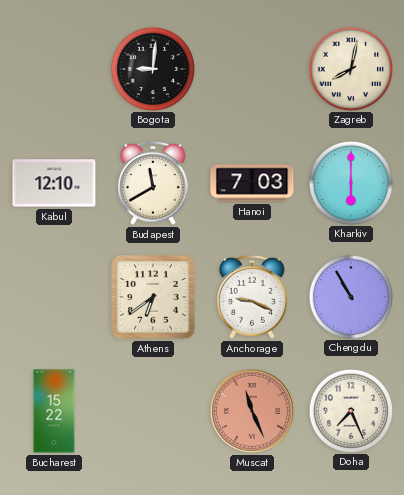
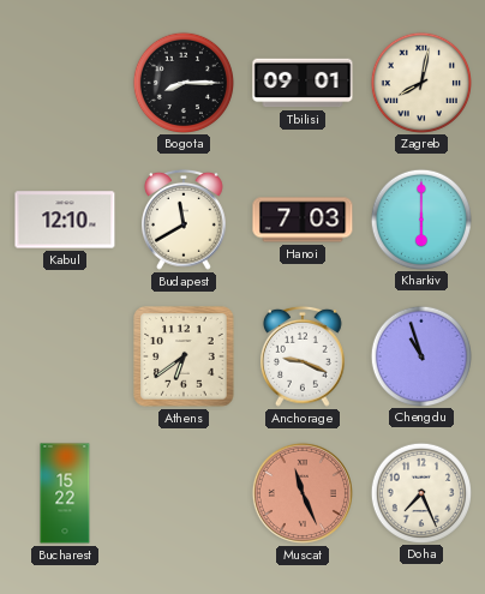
Bogota: 9:01 -> 8:15
Tbilisi: none -> 09:01
Chengdu: 10:55 -> 10:57
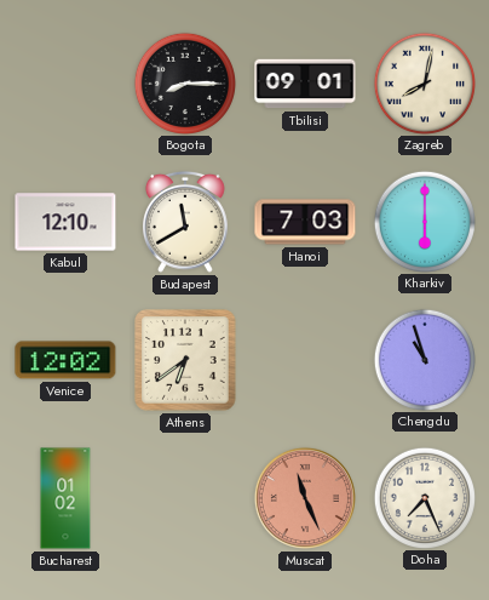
Venice: none -> 12:02
Anchorage: 9:19 -> none
Bucharest: 15:22 -> 01:02
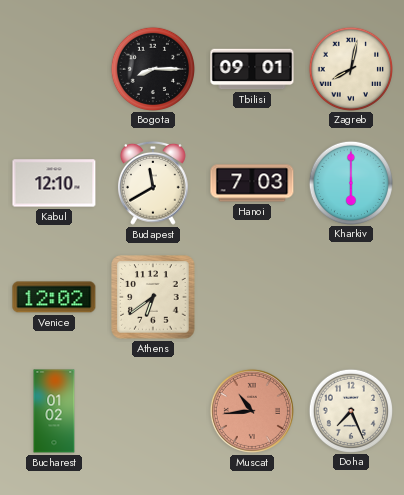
Chengdu: 10:57 -> none
Muscat: 11:26 -> 10:44
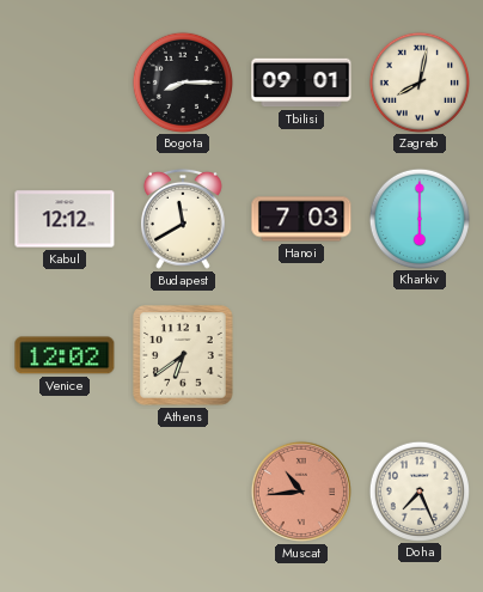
Kabul: 12:10 -> 12:12
Bucharest: 01:02 -> none
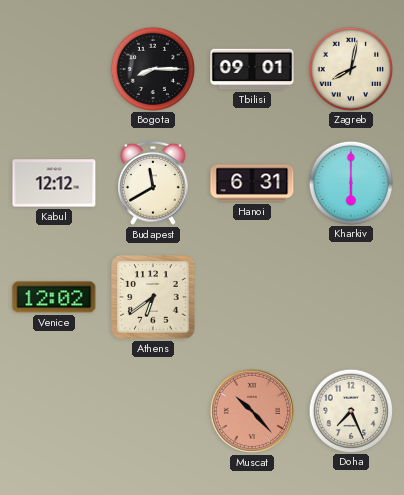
Hanoi: 7:03 -> 6:31
Muscat: 10:44 -> 10:23
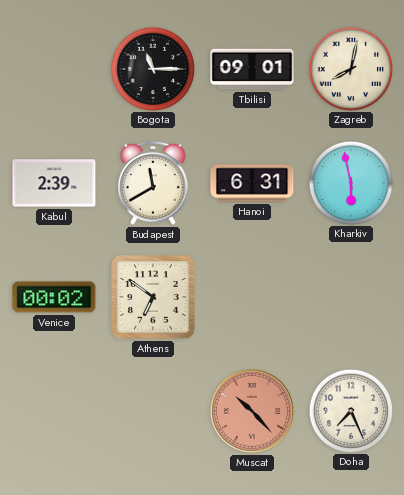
Bogota: 8:15 -> 11:15
Kabul: 12:12 -> 2:39
Kharkiv: 6:00 -> 5:58
Venice: 12:02 -> 00:02
Athens: 6:39 -> 6:51
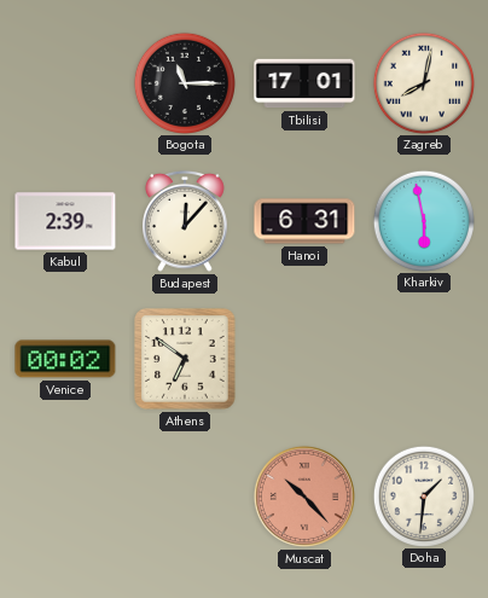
Tbilisi: 09:01 -> 17:01
Budapest: 11:40 -> 12:07
Doha: 7:26 -> 1:31
